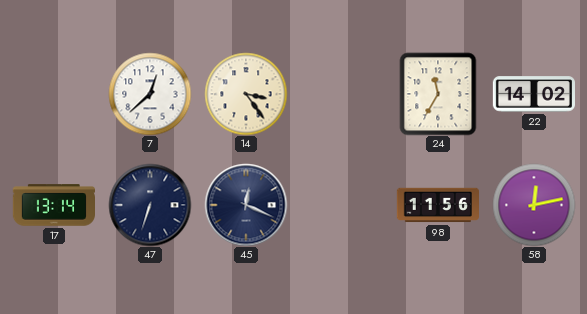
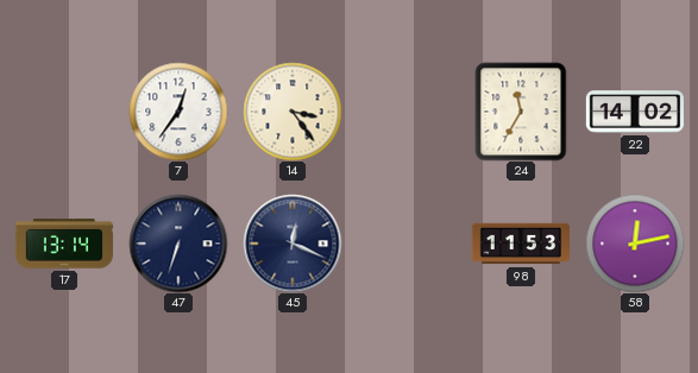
7: 12:38 -> 12:36
98: 11:56 -> 11:53
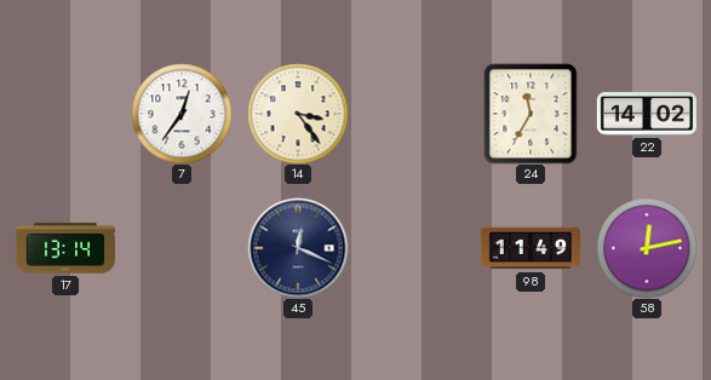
47: 6:33 -> none
98: 11:53 -> 11:49
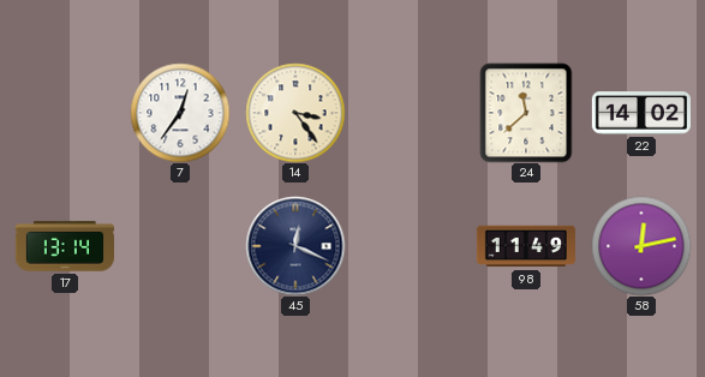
24: 11:35 -> 11:38
